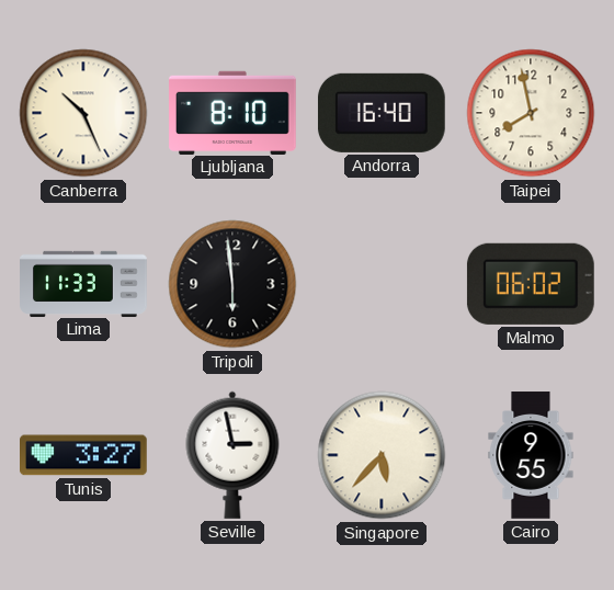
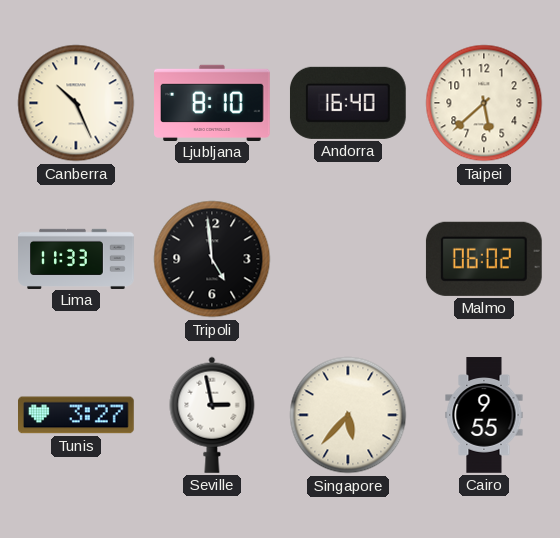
Taipei: 7:58 -> 5:38
Tripoli: 5:59 -> 4:59
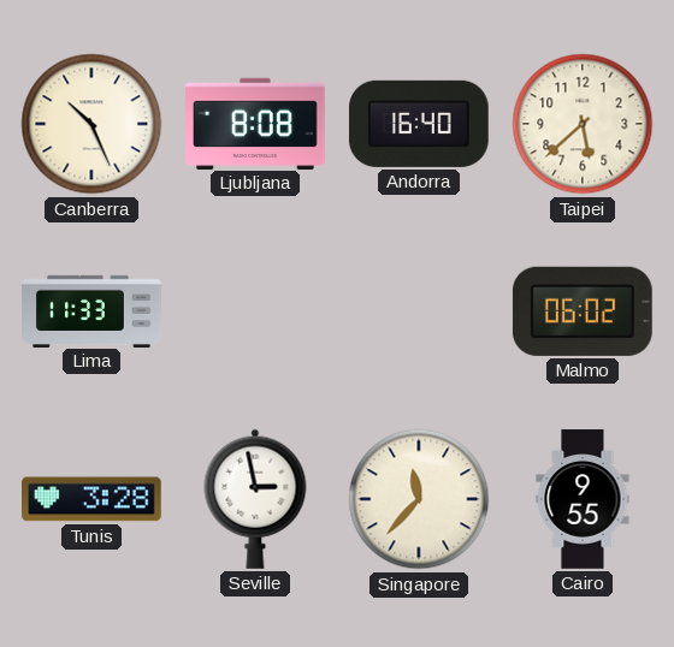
Ljubljana: 8:10 -> 8:08
Tripoli: 4:59 -> none
Tunis: 3:27 -> 3:28
Singapore: 5:37 -> 11:37
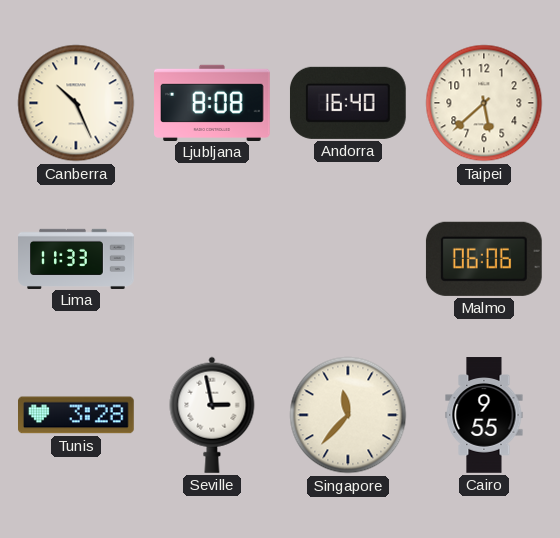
Malmo: 06:02 -> 06:06
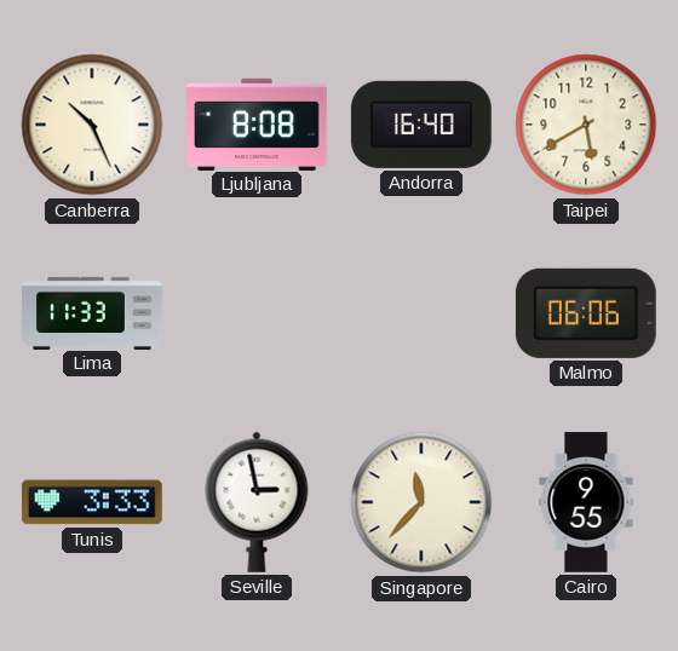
Taipei: 5:38 -> 5:40
Tunis: 3:28 -> 3:33
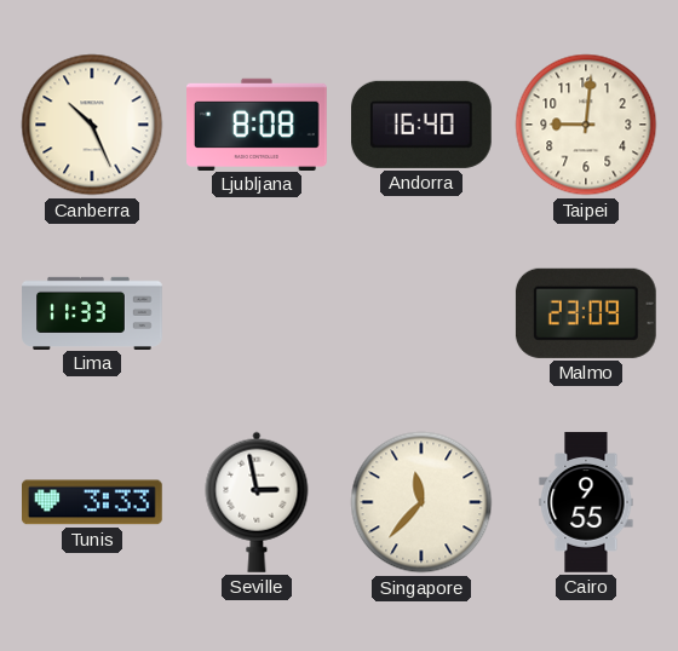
Taipei: 5:40 -> 9:01
Malmo: 06:06 -> 23:09
